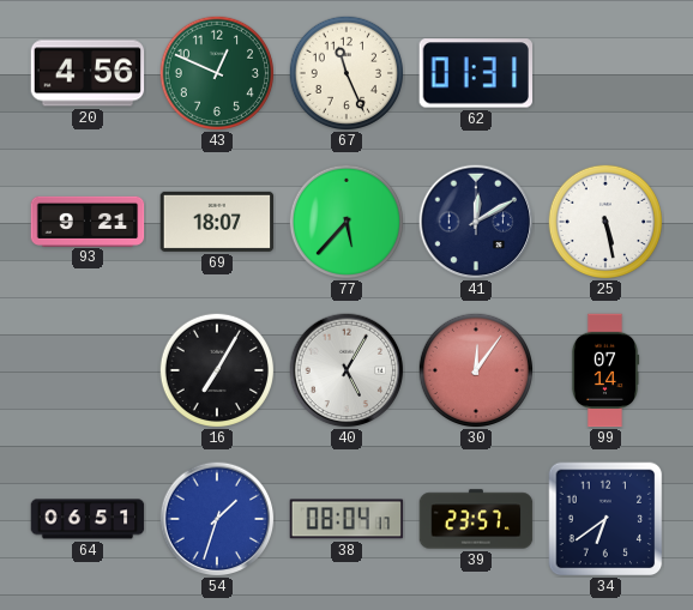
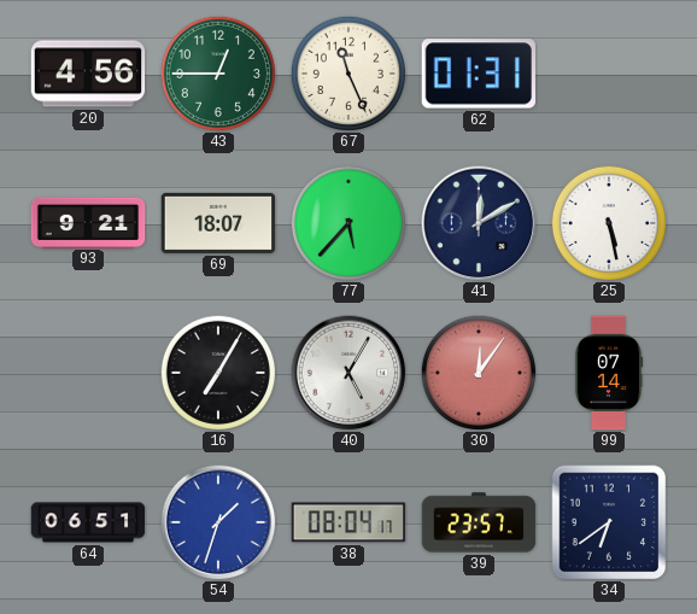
43: 12:49 -> 12:45
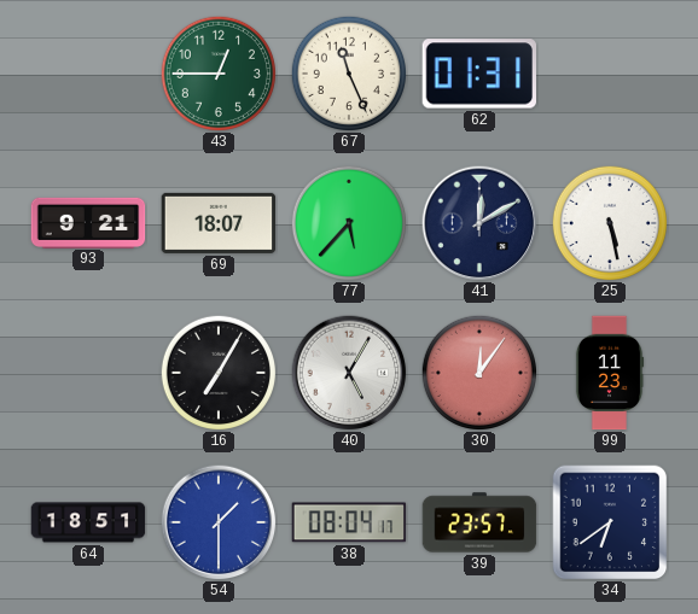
20: 4:56 -> none
99: 07:14 -> 11:23
64: 06:51 -> 18:51
54: 1:33 -> 1:30
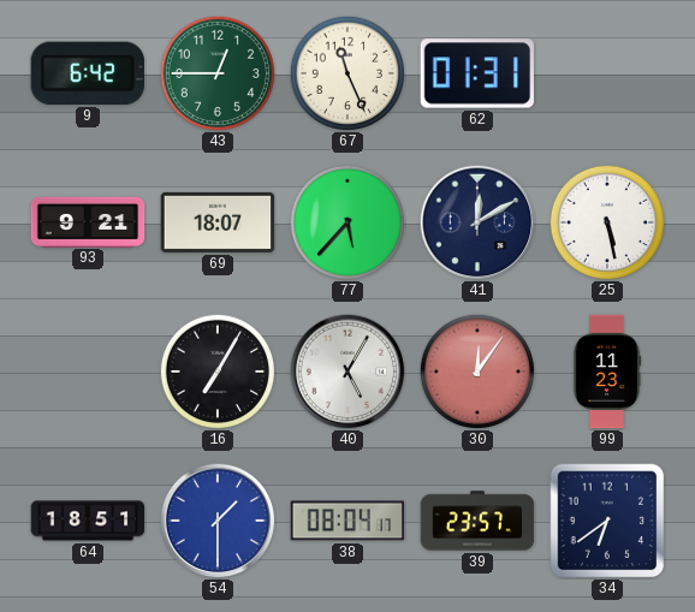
9: none -> 6:42
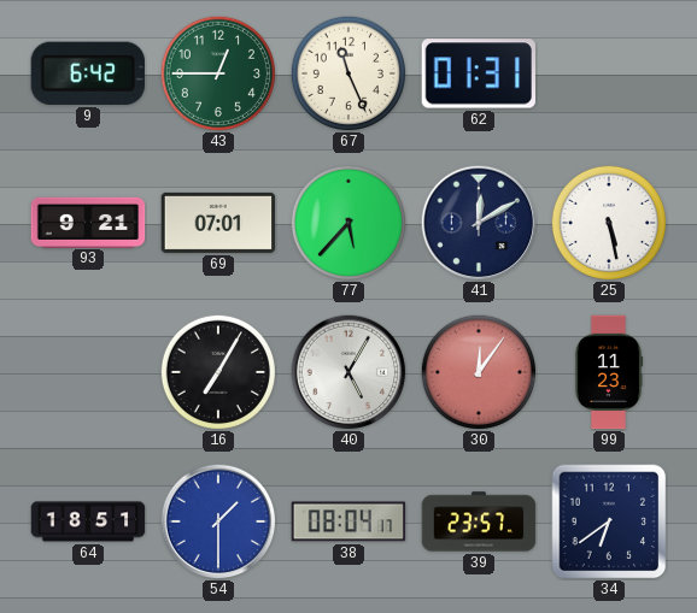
69: 18:07 -> 07:01
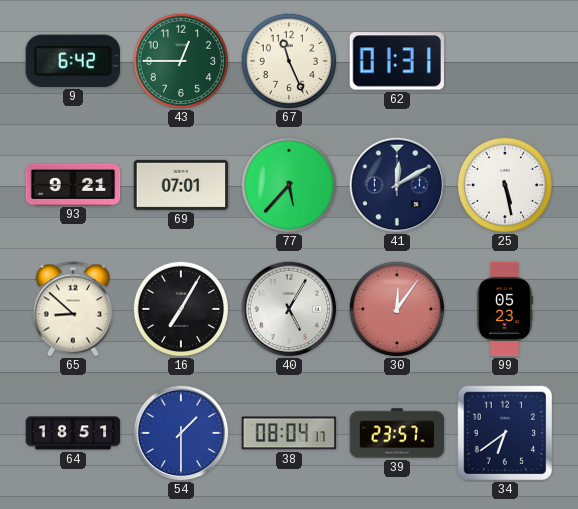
65: none -> 8:52
99: 11:23 -> 05:23
